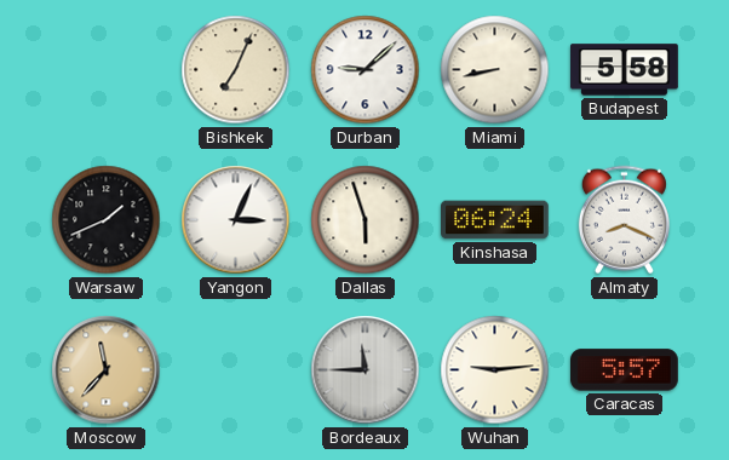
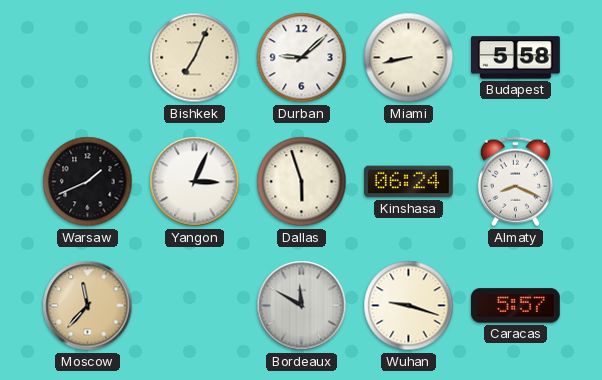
Bordeaux: 11:45 -> 11:50
Wuhan: 9:14 -> 9:18
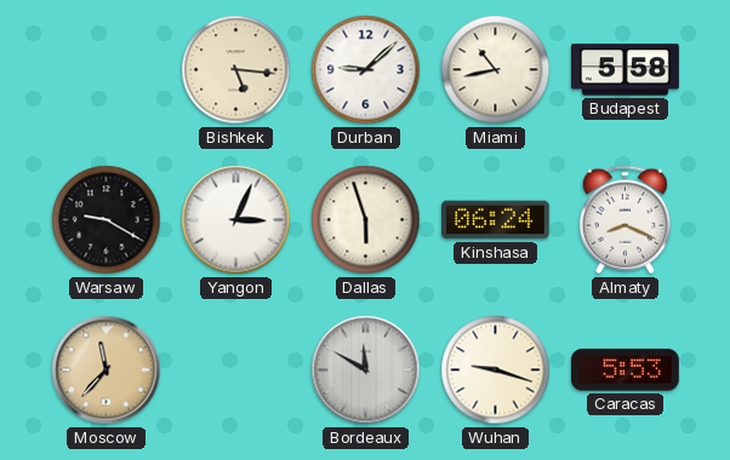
Bishkek: 7:04 -> 5:16
Miami: 8:43 -> 10:43
Warsaw: 1:41 -> 9:20
Caracas: 5:57 -> 5:53
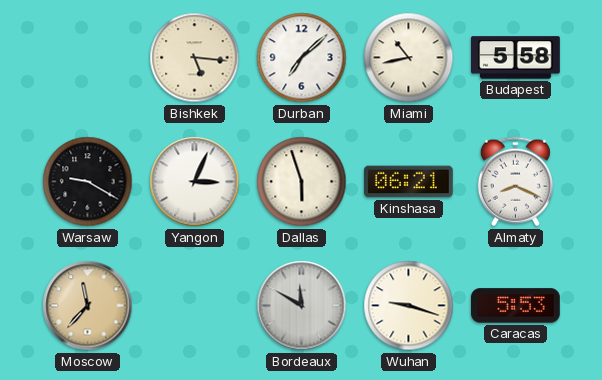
Durban: 9:08 -> 7:08
Kinshasa: 06:24 -> 06:21
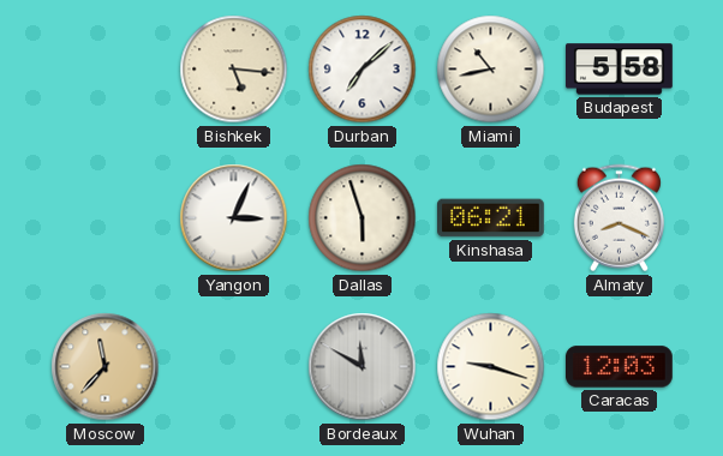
Warsaw: 9:20 -> none
Caracas: 5:53 -> 12:03
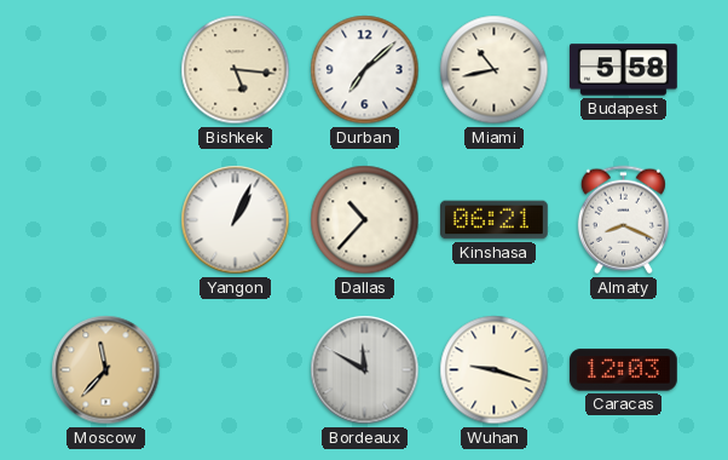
Yangon: 3:04 -> 1:04
Dallas: 5:57 -> 10:37
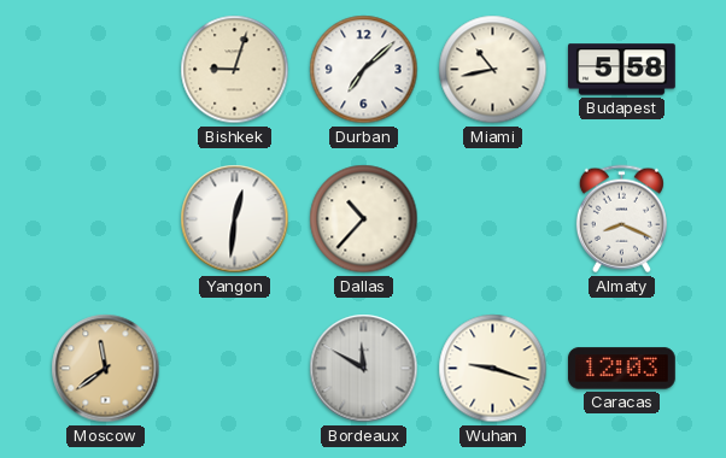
Bishkek: 5:16 -> 9:03
Yangon: 1:04 -> 12:31
Kinshasa: 06:21 -> none
Moscow: 11:37 -> 11:39
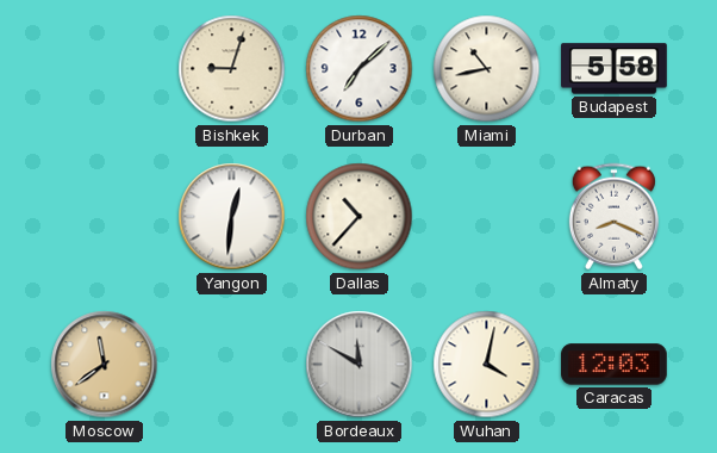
Wuhan: 9:18 -> 4:02
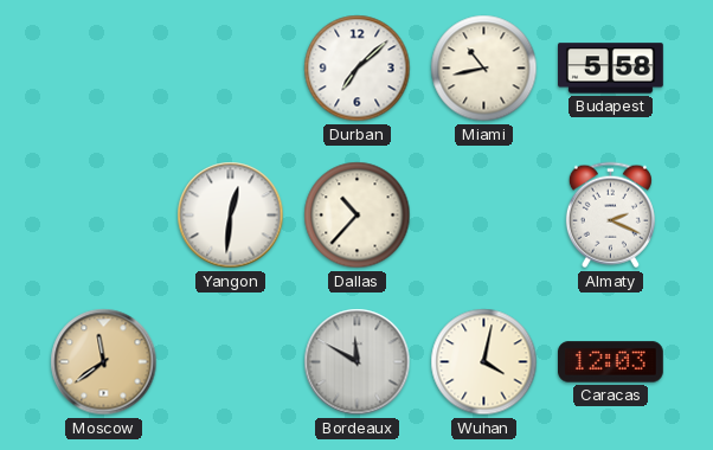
Bishkek: 9:03 -> none
Almaty: 8:19 -> 2:19
